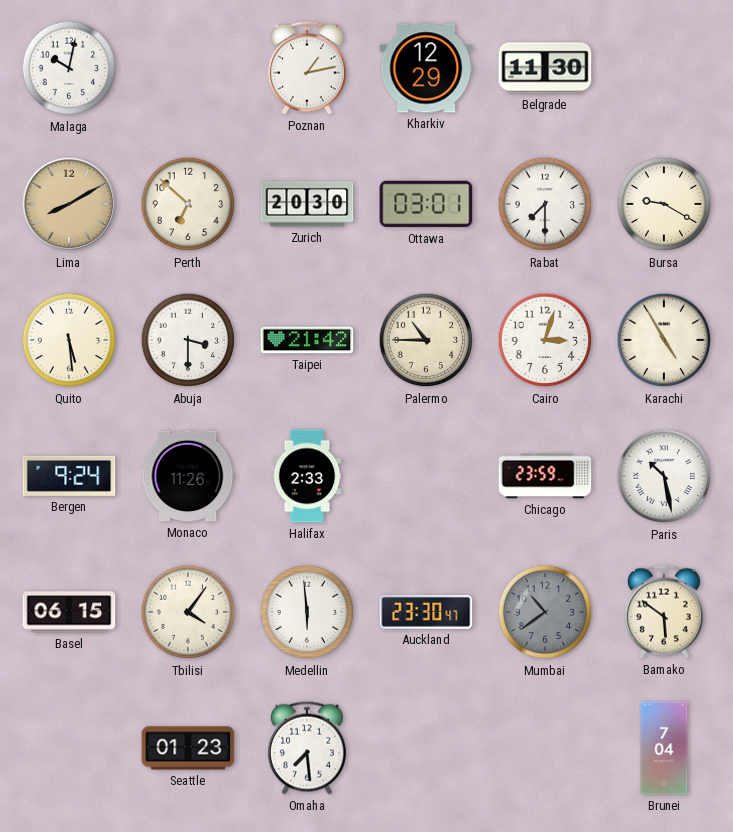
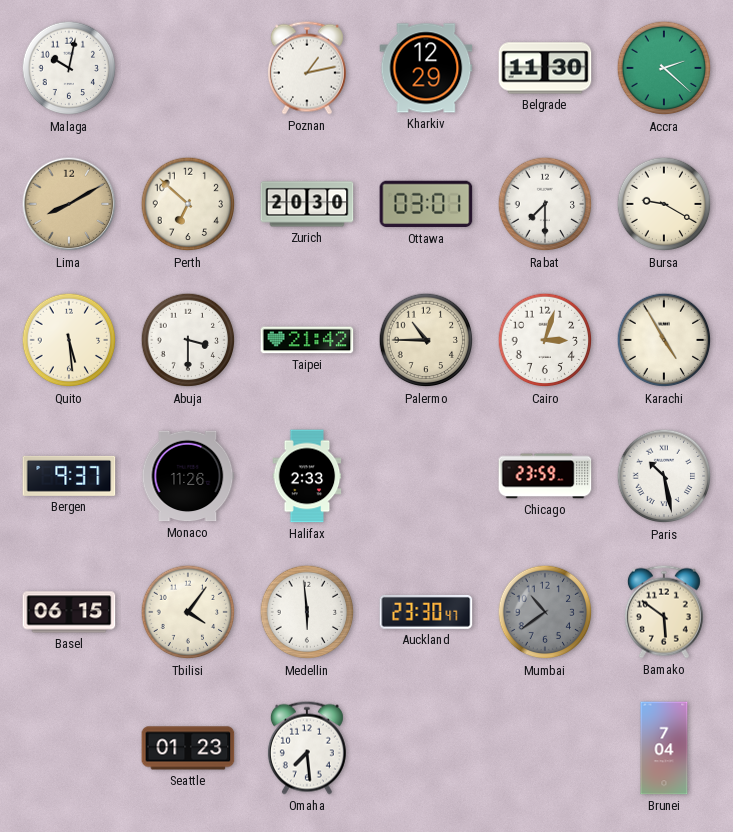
Accra: none -> 2:22
Bergen: 9:24 -> 9:37
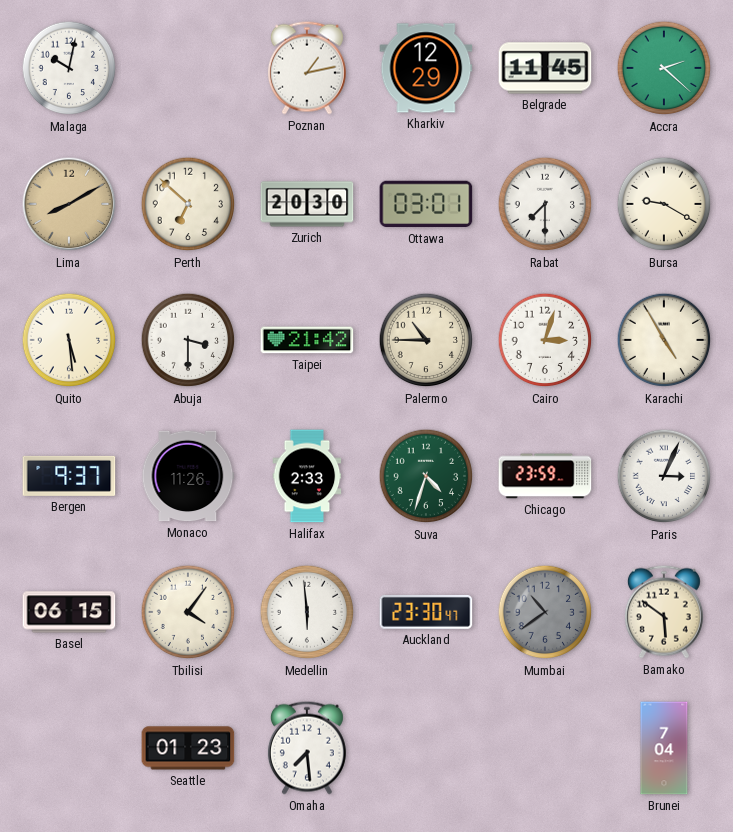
Belgrade: 11:30 -> 11:45
Suva: none -> 4:33
Paris: 10:28 -> 3:04
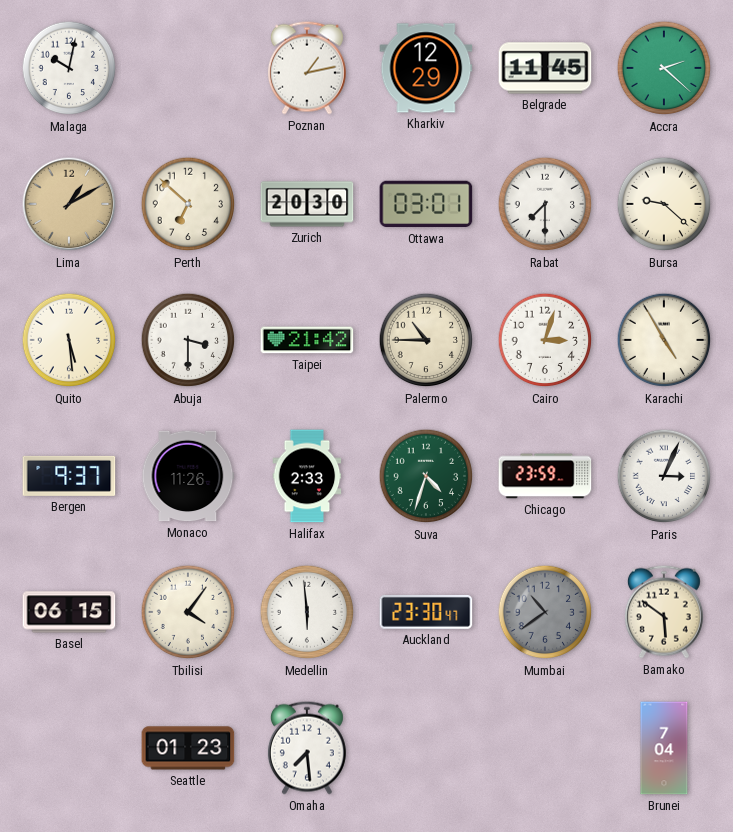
Lima: 8:10 -> 1:10
Bursa: 9:20 -> 9:22
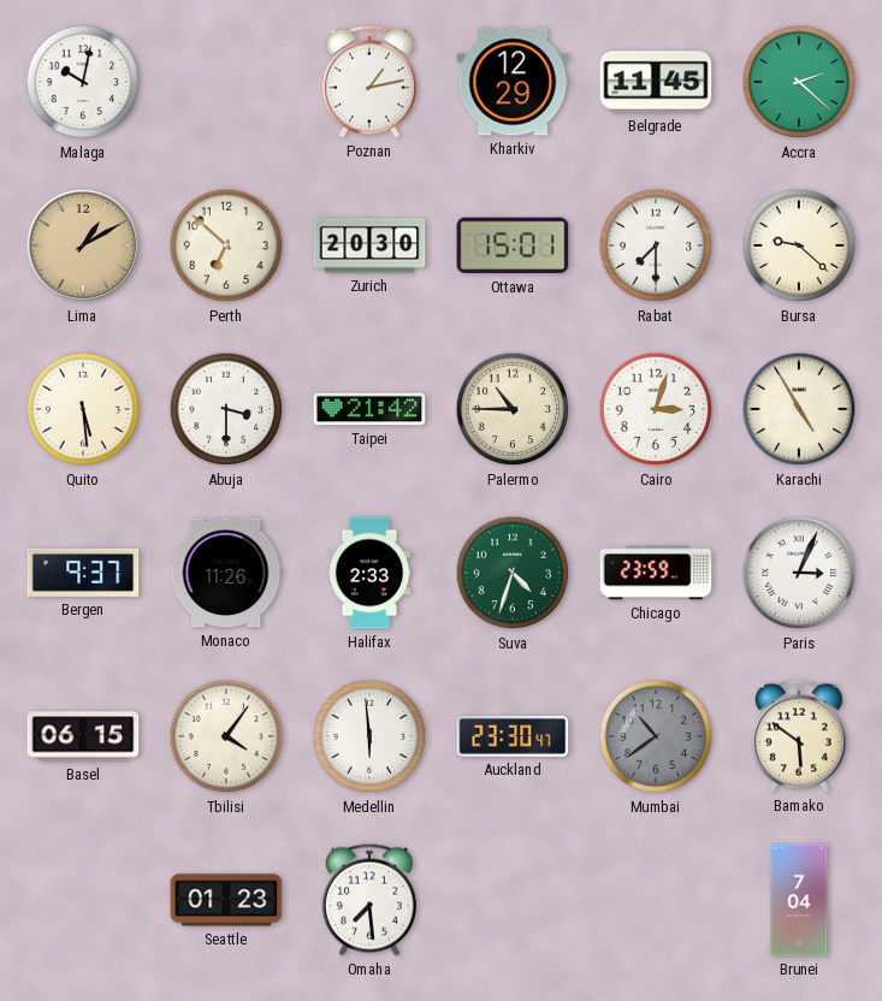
Ottawa: 03:01 -> 15:01
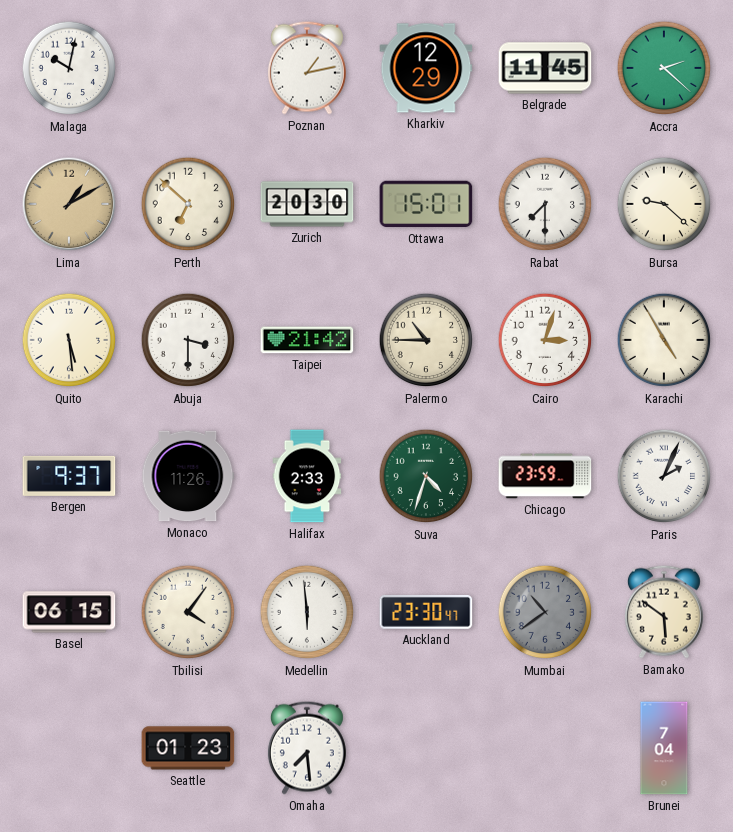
Paris: 3:04 -> 2:04
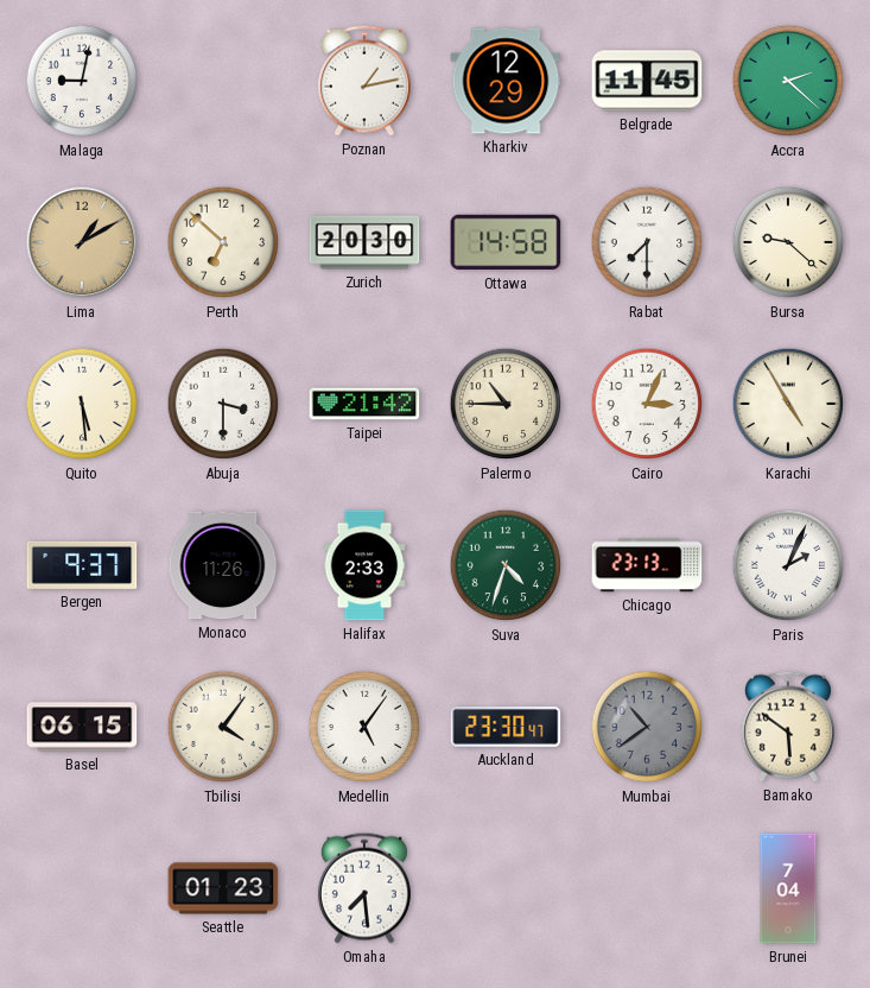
Malaga: 10:02 -> 9:02
Ottawa: 15:01 -> 14:58
Cairo: 3:03 -> 3:04
Chicago: 23:59 -> 23:13
Medellin: 5:59 -> 5:06
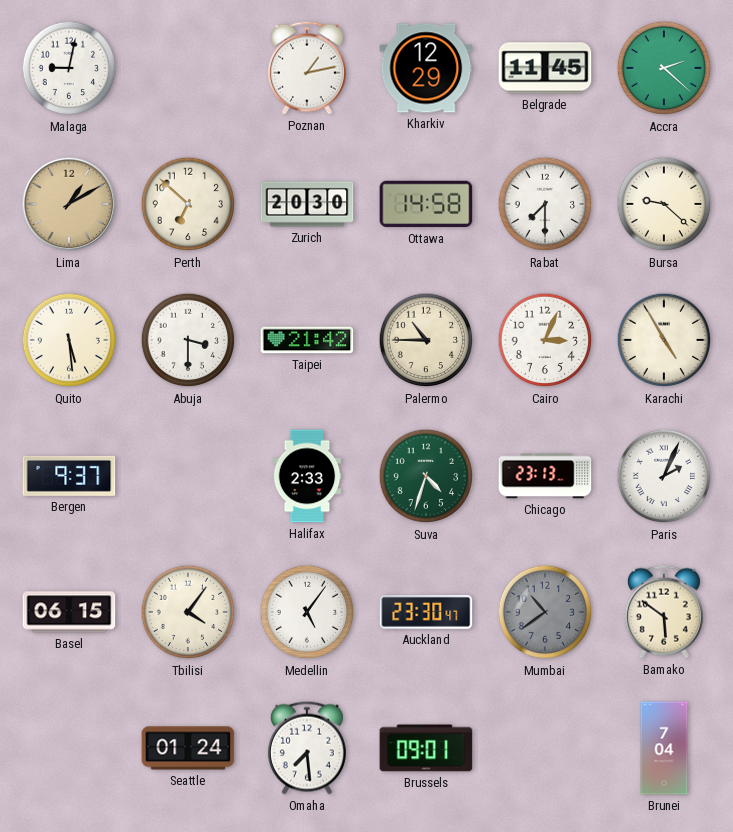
Monaco: 11:26 -> none
Seattle: 01:23 -> 01:24
Brussels: none -> 09:01
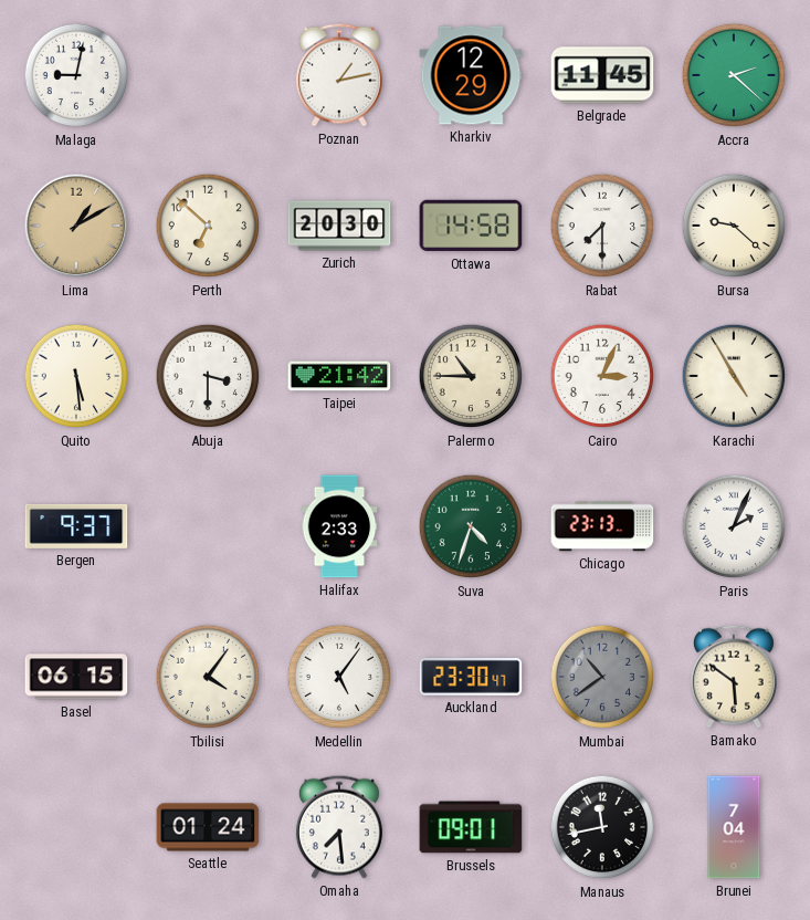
Manaus: none -> 11:43
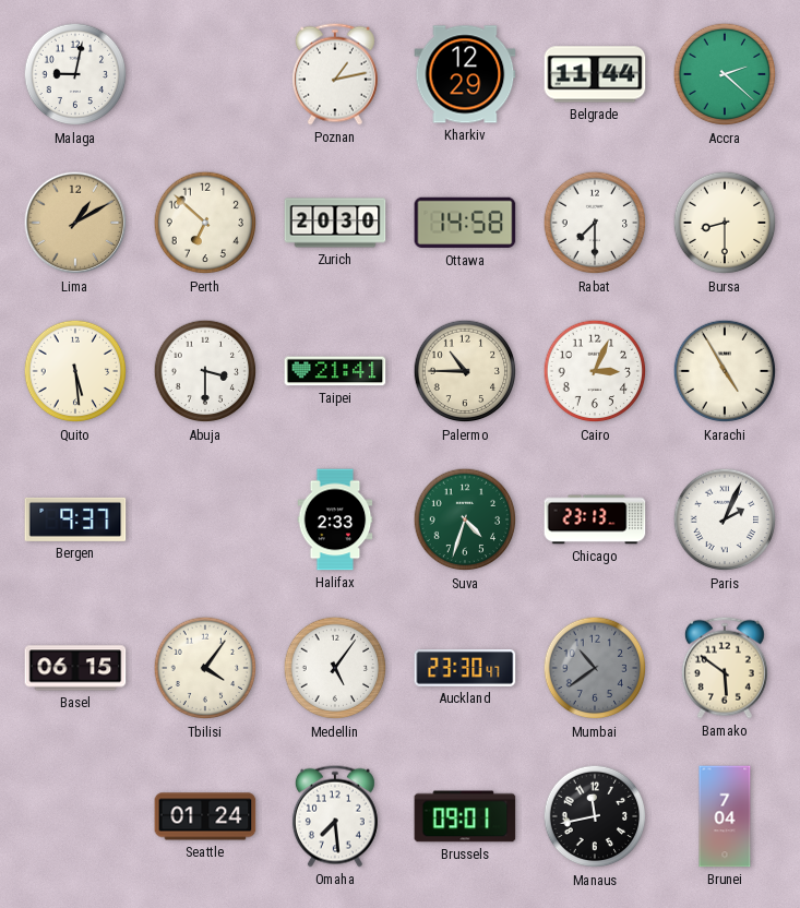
Belgrade: 11:45 -> 11:44
Bursa: 9:22 -> 8:30
Taipei: 21:42 -> 21:41
